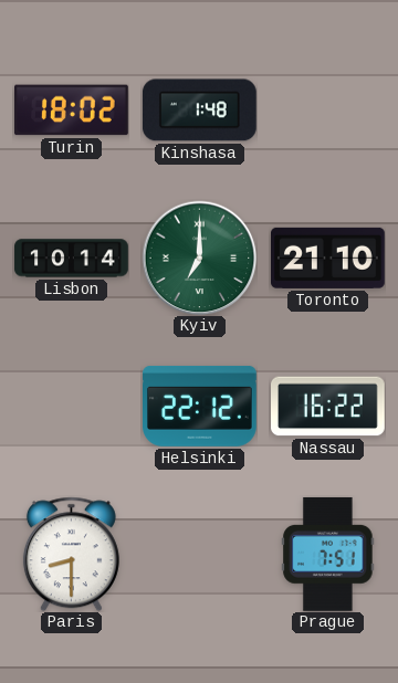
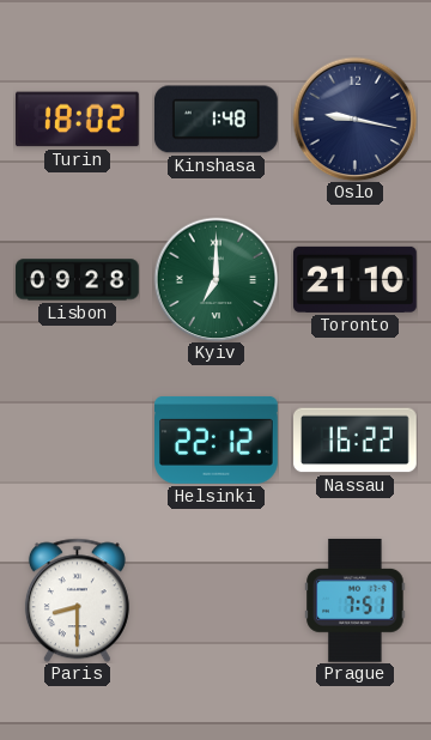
Oslo: none -> 9:17
Lisbon: 10:14 -> 09:28
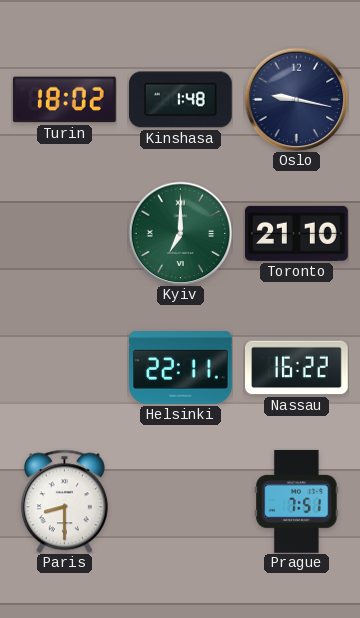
Lisbon: 09:28 -> none
Helsinki: 22:12 -> 22:11
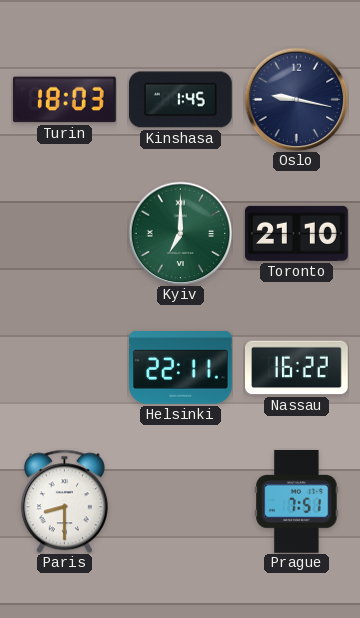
Turin: 18:02 -> 18:03
Kinshasa: 1:48 -> 1:45
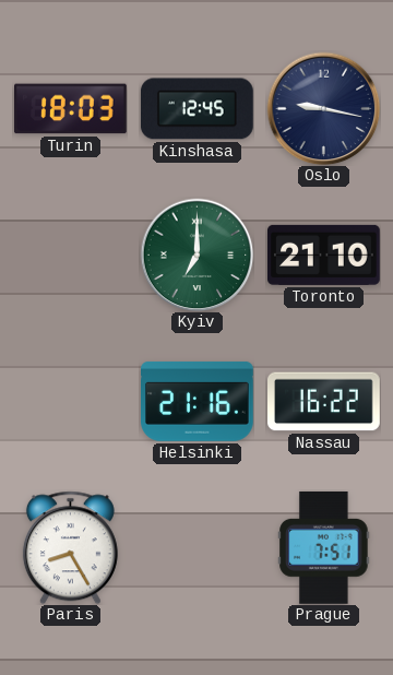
Kinshasa: 1:45 -> 12:45
Helsinki: 22:11 -> 21:16
Paris: 8:30 -> 8:25
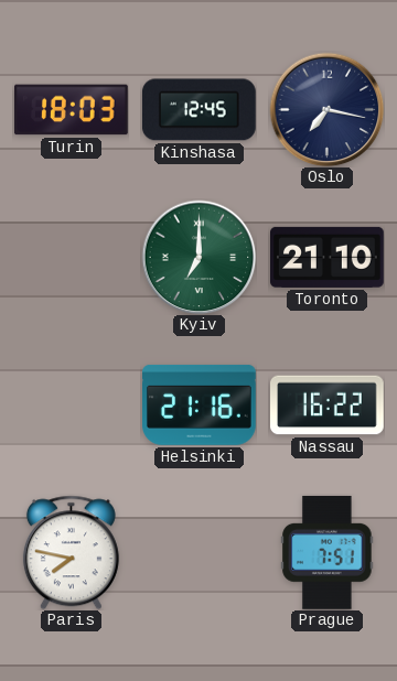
Oslo: 9:17 -> 7:17
Paris: 8:25 -> 7:47
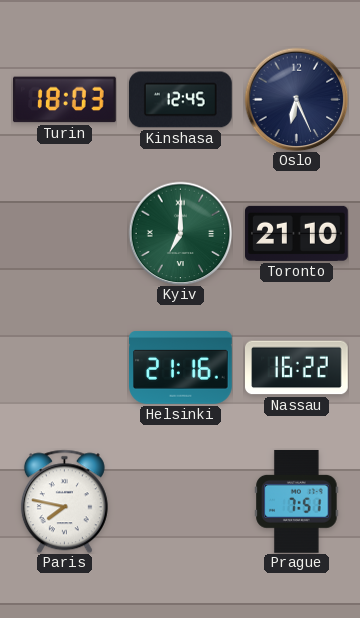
Oslo: 7:17 -> 6:26
